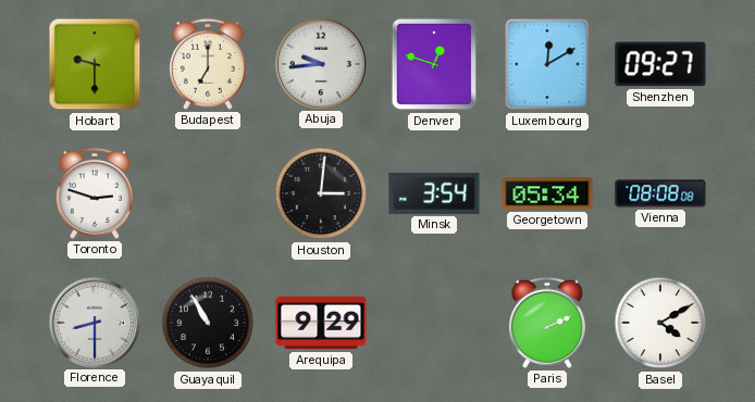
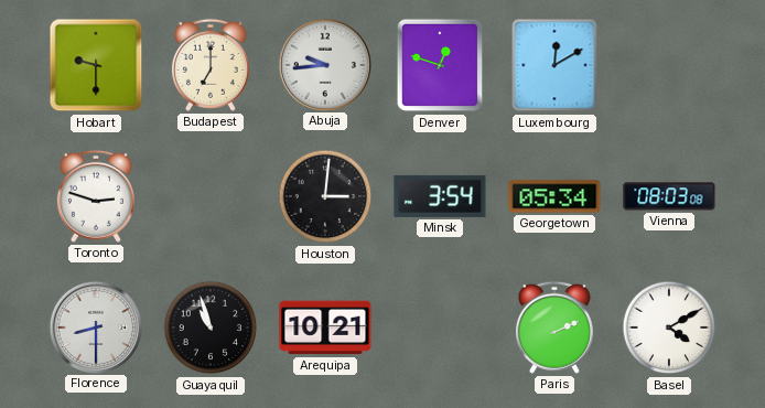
Shenzhen: 09:27 -> none
Vienna: 08:08 -> 08:03
Guayaquil: 10:55 -> 10:57
Arequipa: 9:29 -> 10:21
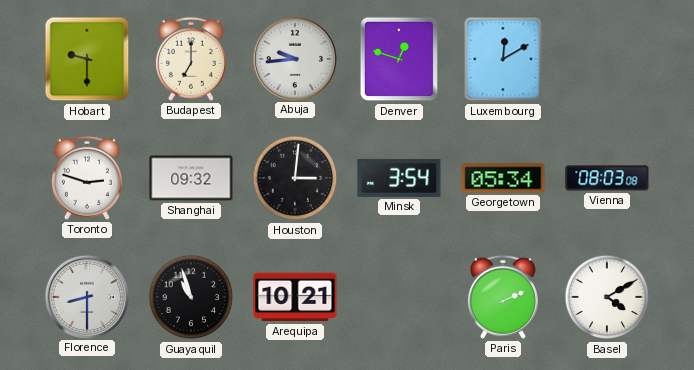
Shanghai: none -> 09:32
